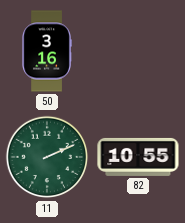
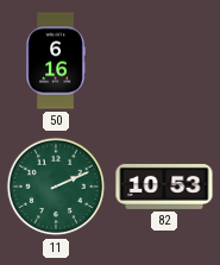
50: 3:16 -> 6:16
82: 10:55 -> 10:53
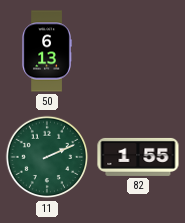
50: 6:16 -> 6:13
82: 10:53 -> 1:55
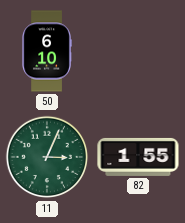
50: 6:13 -> 6:10
11: 2:11 -> 3:04
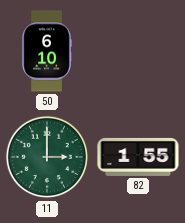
11: 3:04 -> 3:00
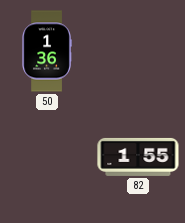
50: 6:10 -> 1:36
11: 3:00 -> none
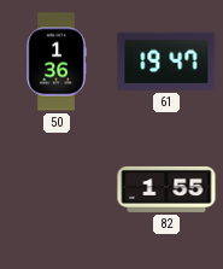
61: none -> 19:47
